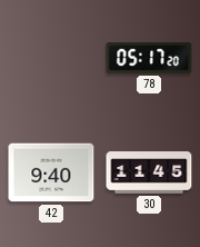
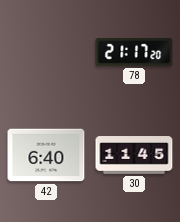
78: 05:17 -> 21:17
42: 9:40 -> 6:40
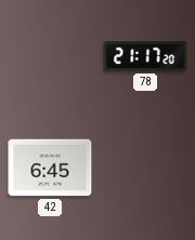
42: 6:40 -> 6:45
30: 11:45 -> none
